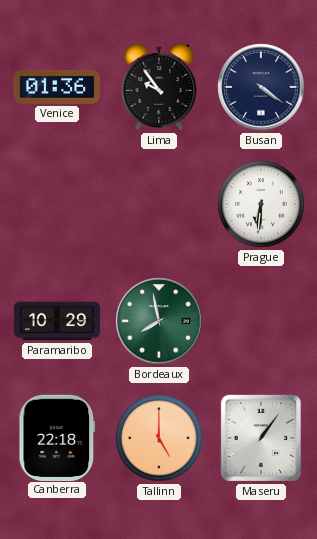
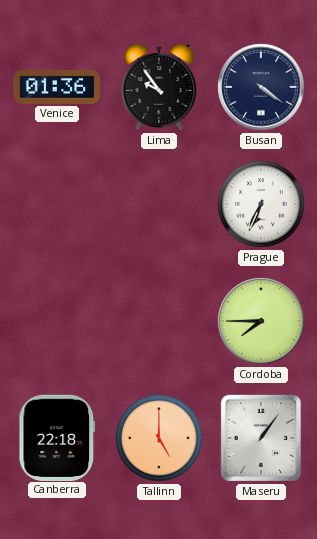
Prague: 6:31 -> 6:34
Paramaribo: 10:29 -> none
Bordeaux: 7:58 -> none
Cordoba: none -> 7:45
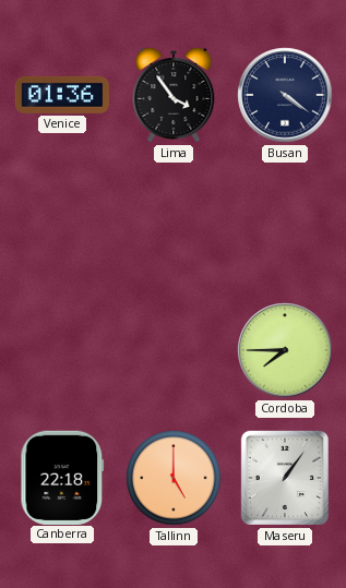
Lima: 9:54 -> 3:54
Prague: 6:34 -> none
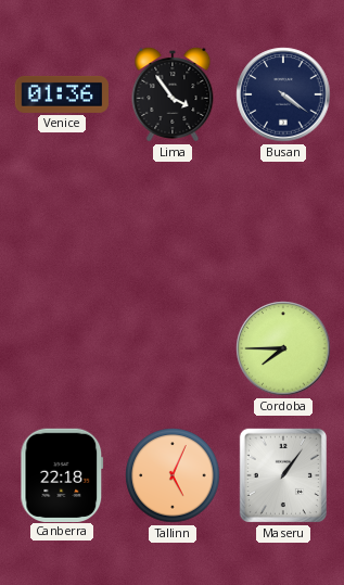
Tallinn: 5:00 -> 5:04
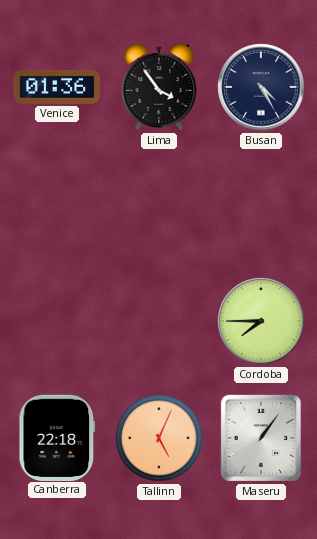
Busan: 4:21 -> 4:25
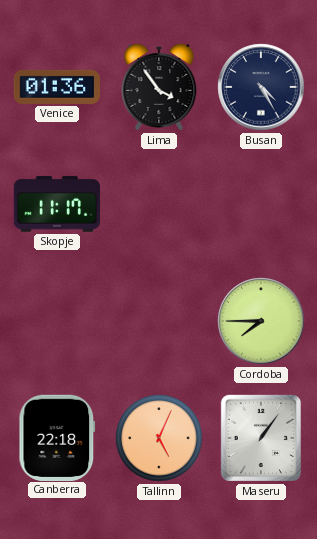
Skopje: none -> 11:17
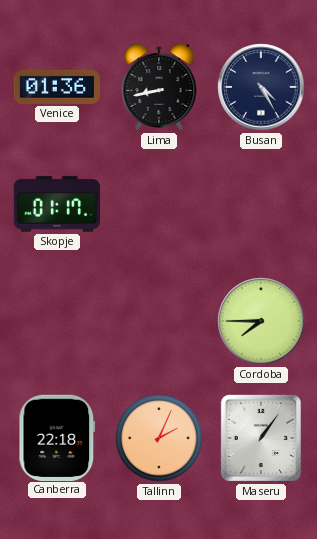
Lima: 3:54 -> 8:43
Skopje: 11:17 -> 01:17
Tallinn: 5:04 -> 2:04
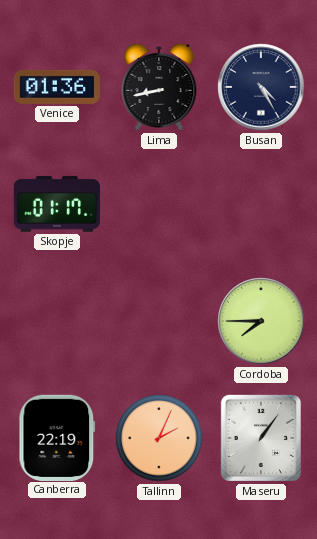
Canberra: 22:18 -> 22:19
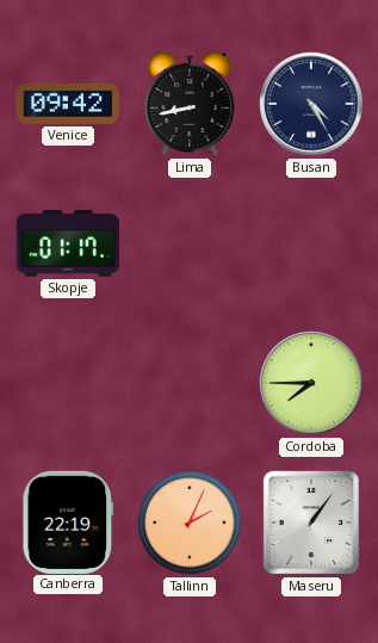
Venice: 01:36 -> 09:42
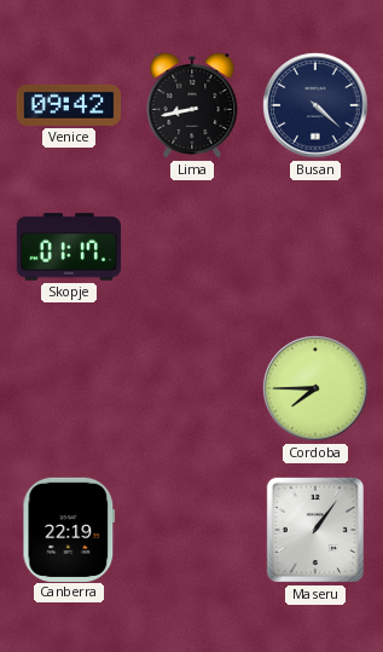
Busan: 4:25 -> 4:22
Tallinn: 2:04 -> none
